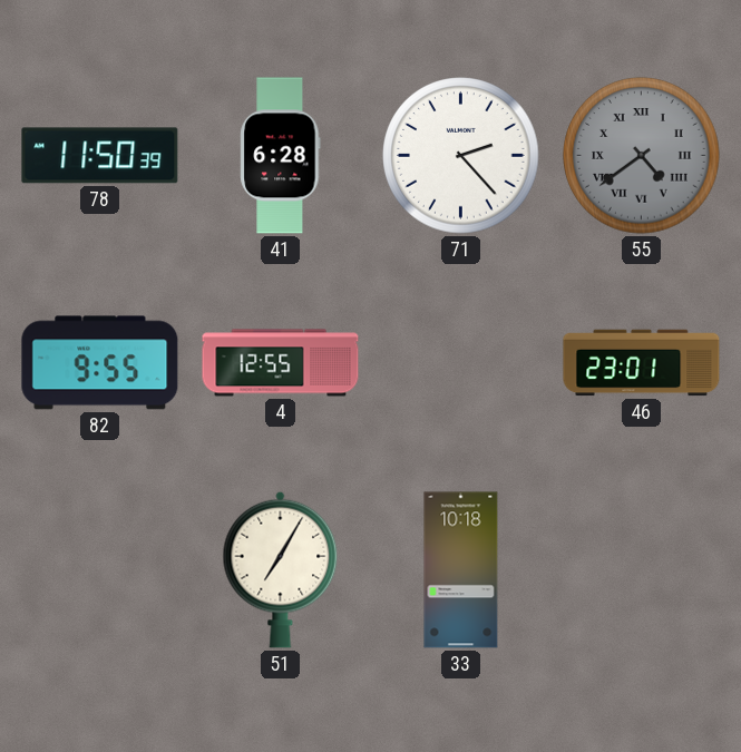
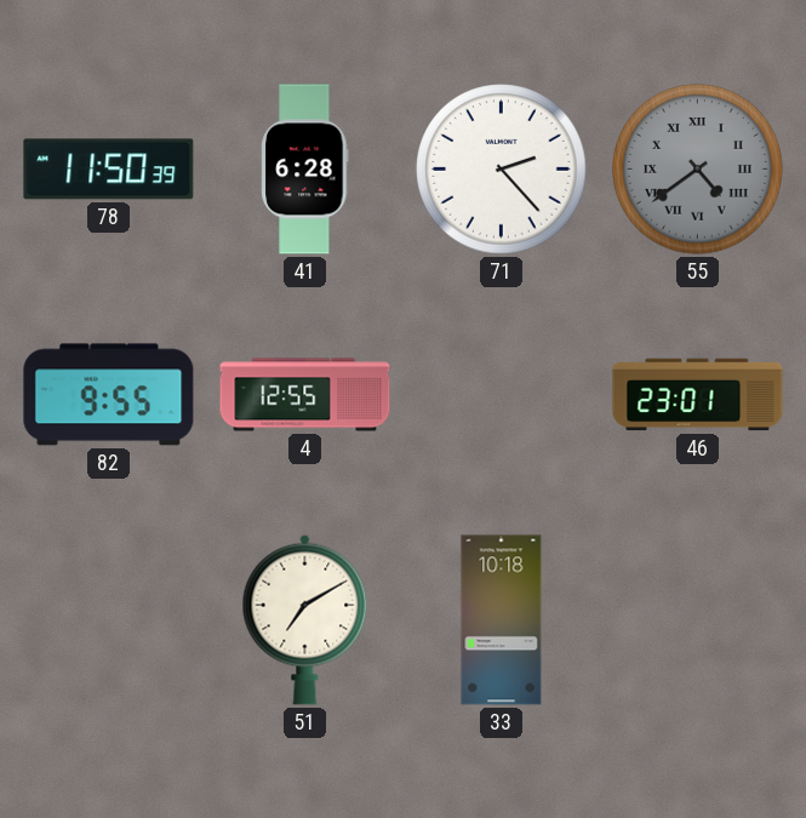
51: 7:05 -> 7:10
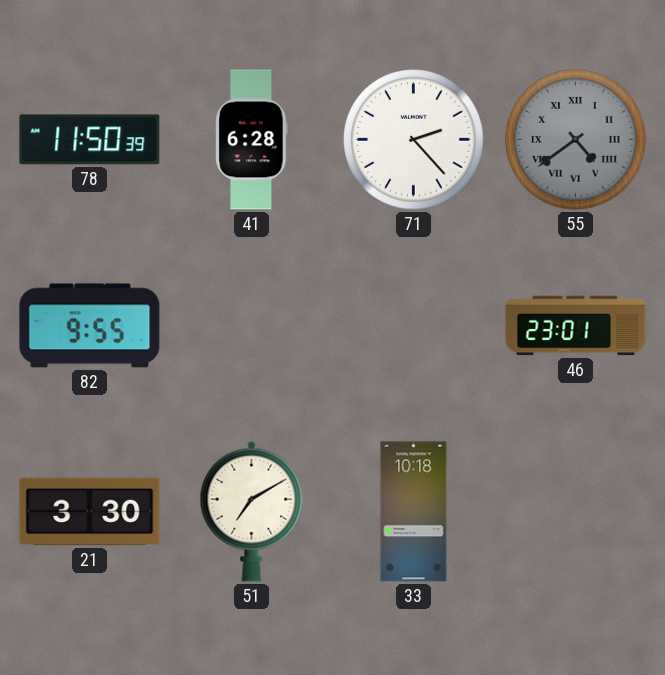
4: 12:55 -> none
21: none -> 3:30
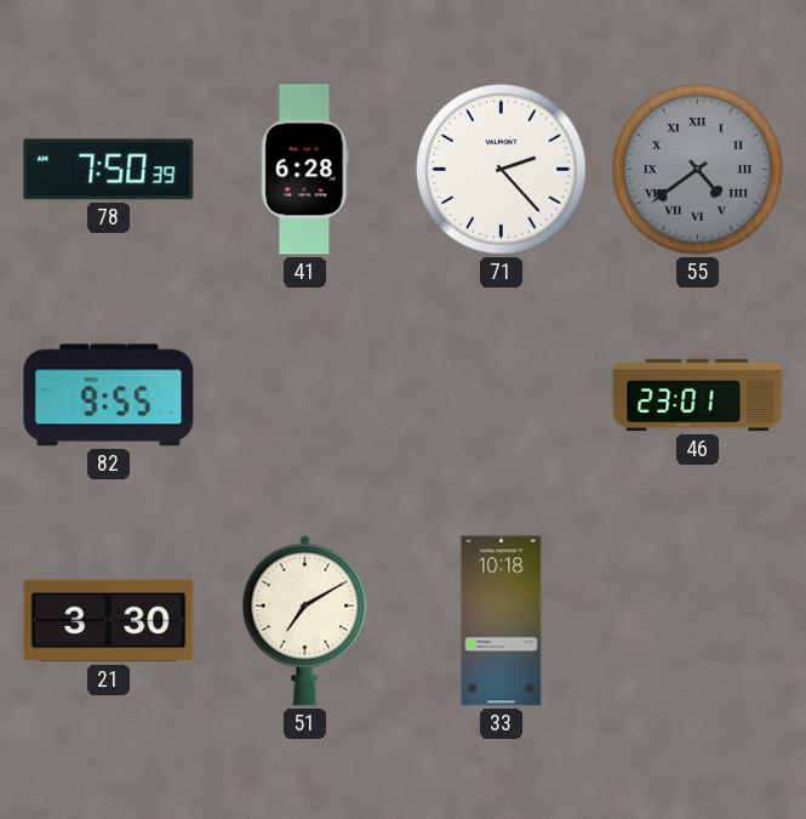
78: 11:50 -> 7:50
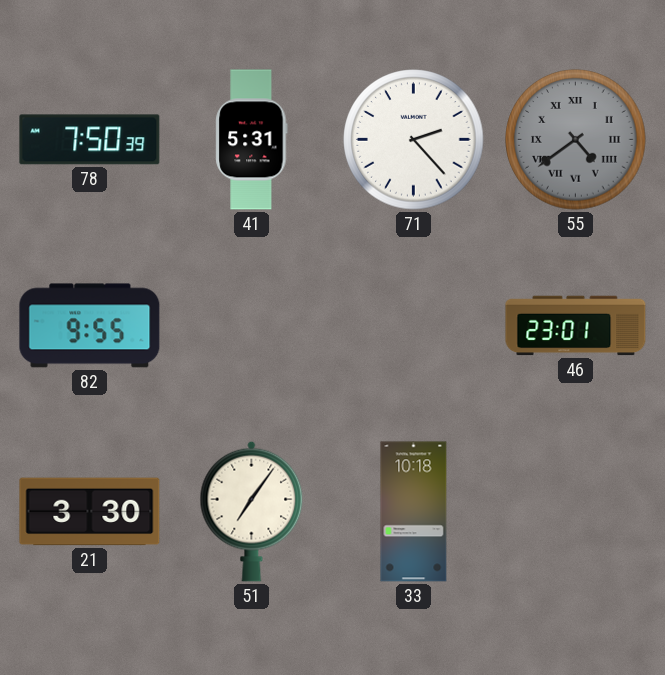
41: 6:28 -> 5:31
51: 7:10 -> 7:06
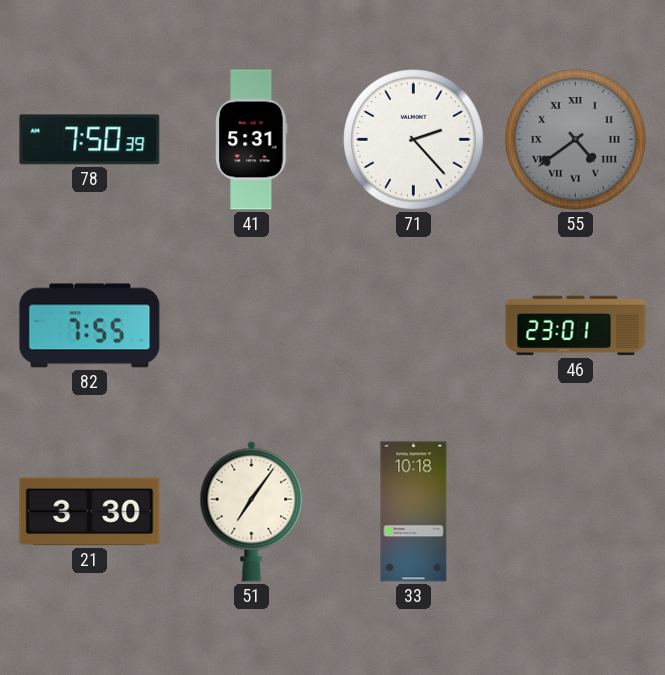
82: 9:55 -> 7:55
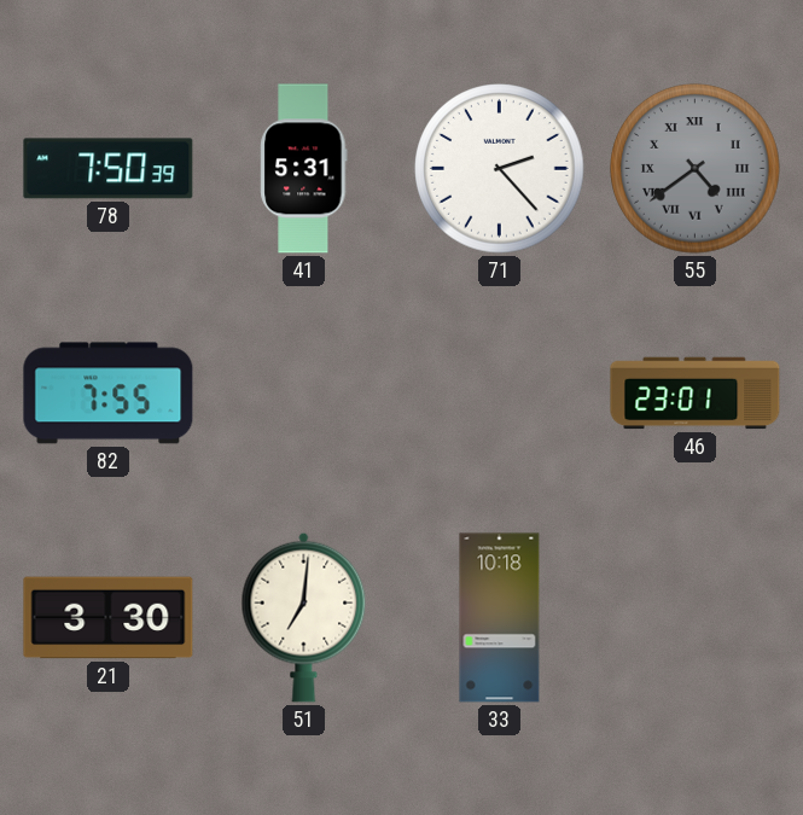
51: 7:06 -> 7:01
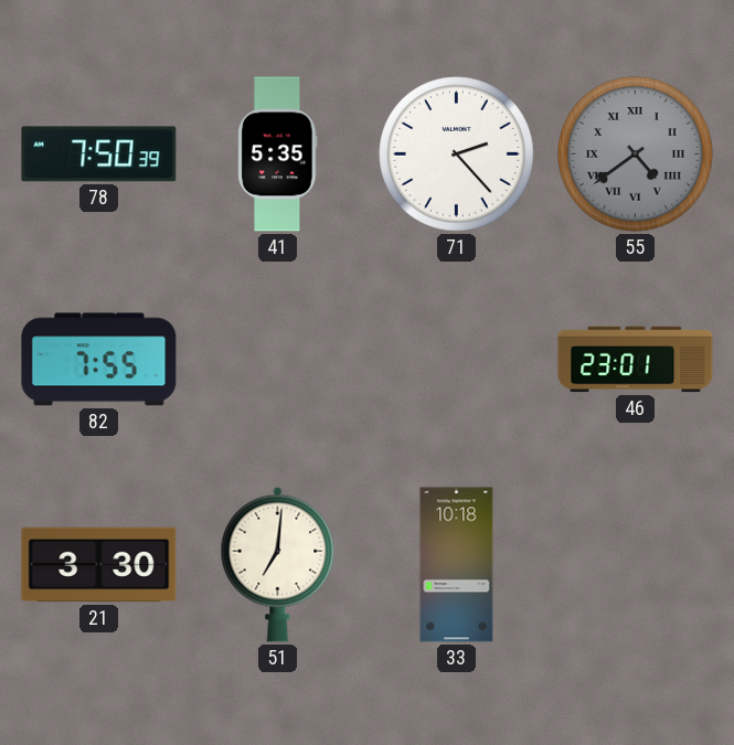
41: 5:31 -> 5:35
